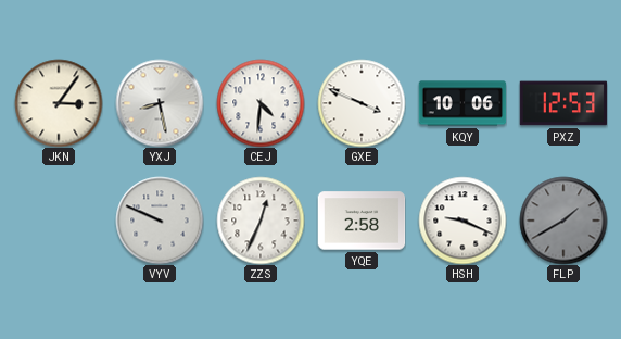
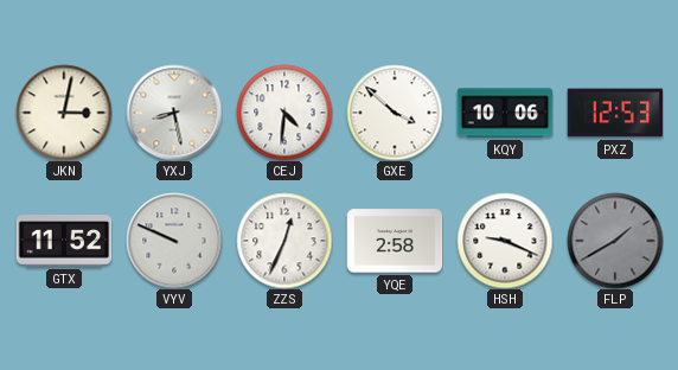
JKN: 3:06 -> 3:02
GXE: 3:49 -> 3:52
GTX: none -> 11:52
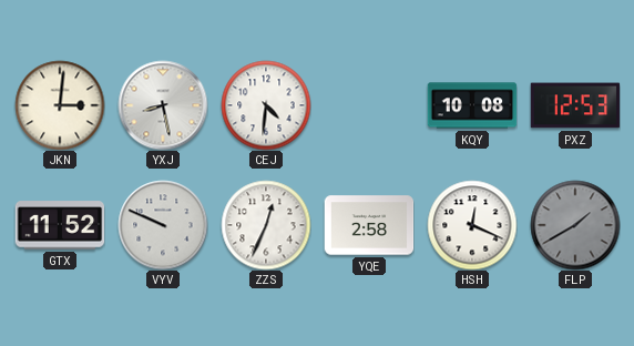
JKN: 3:02 -> 3:01
GXE: 3:52 -> none
KQY: 10:06 -> 10:08
HSH: 9:19 -> 12:19
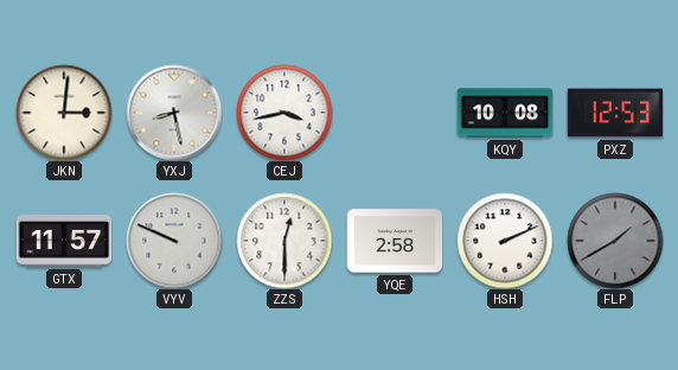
CEJ: 4:31 -> 3:43
GTX: 11:52 -> 11:57
ZZS: 12:34 -> 12:30
HSH: 12:19 -> 2:11
